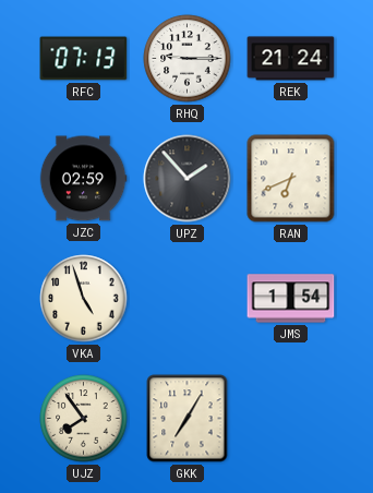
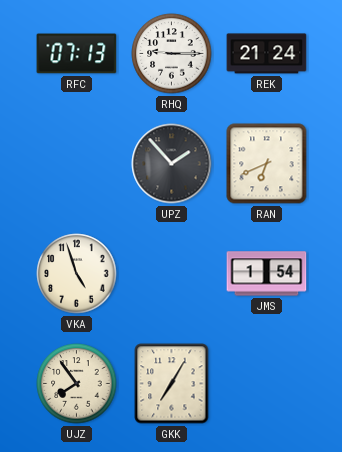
JZC: 02:59 -> none
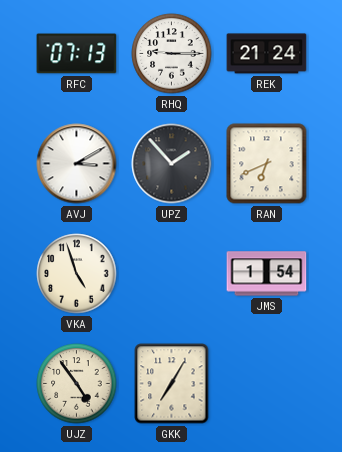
AVJ: none -> 3:10
UJZ: 7:54 -> 4:54
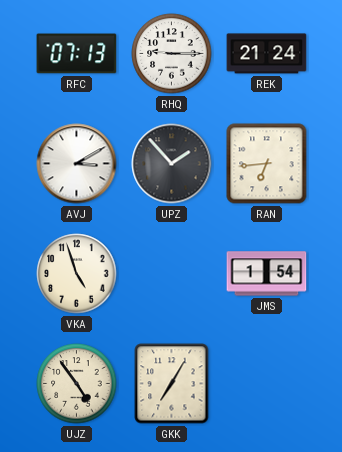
RAN: 6:41 -> 6:44
